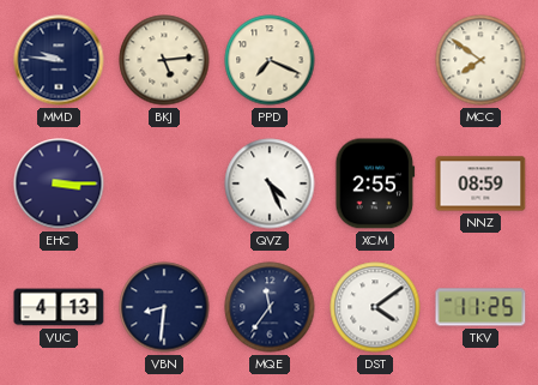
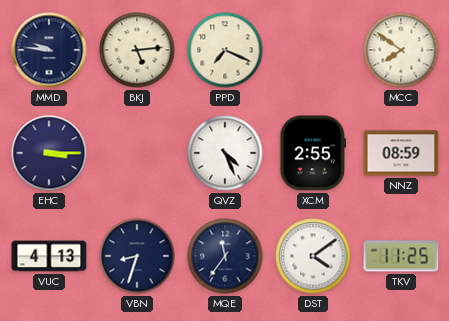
VBN: 8:31 -> 8:33
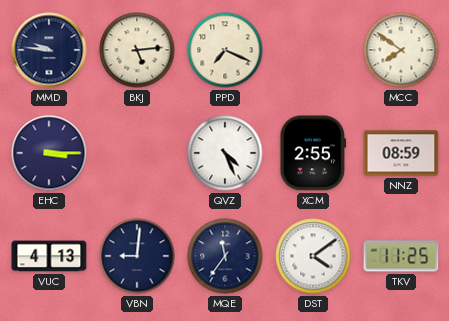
VBN: 8:33 -> 9:01
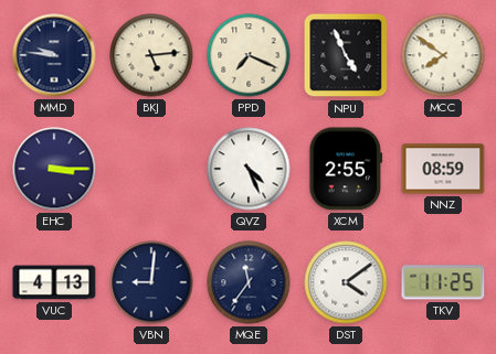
NPU: none -> 4:56
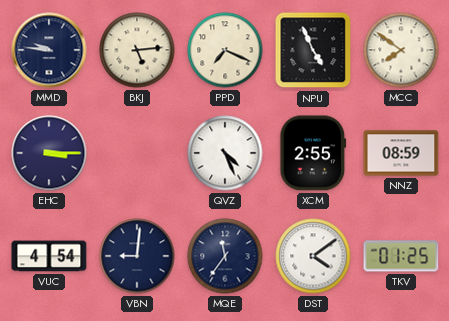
VUC: 4:13 -> 4:54
TKV: 11:25 -> 01:25
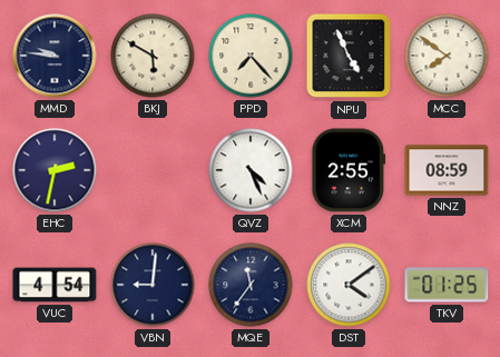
BKJ: 5:14 -> 5:50
PPD: 7:19 -> 7:23
EHC: 3:15 -> 2:32
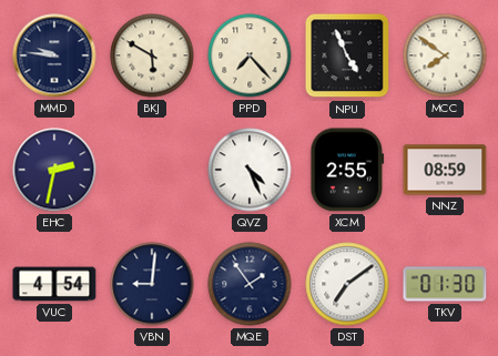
MQE: 11:36 -> 1:54
DST: 4:09 -> 7:09
TKV: 01:25 -> 01:30
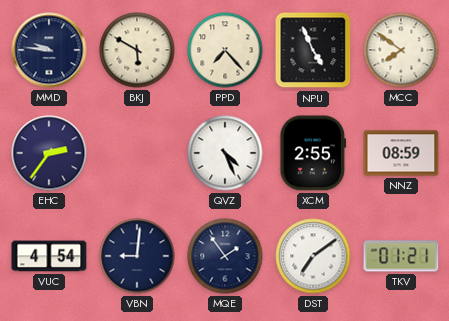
EHC: 2:32 -> 2:36
TKV: 01:30 -> 01:21
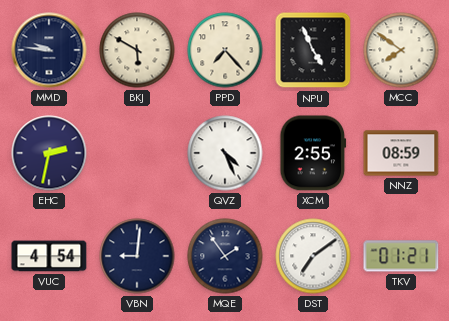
EHC: 2:36 -> 2:32
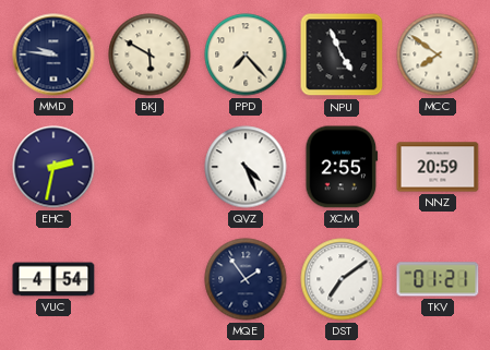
NNZ: 08:59 -> 20:59
VBN: 9:01 -> none
